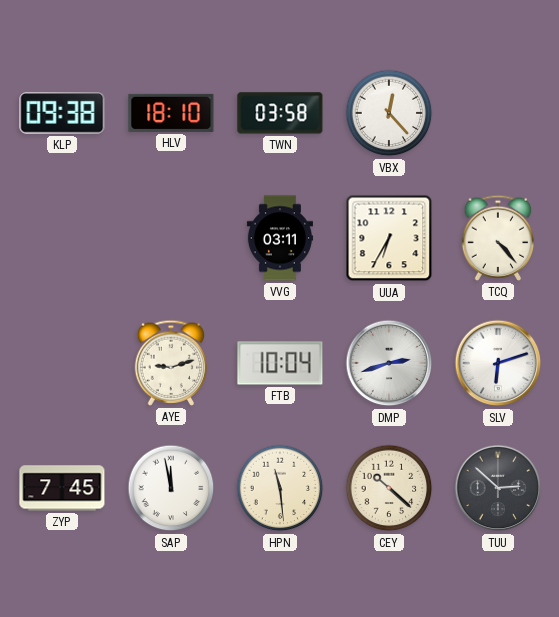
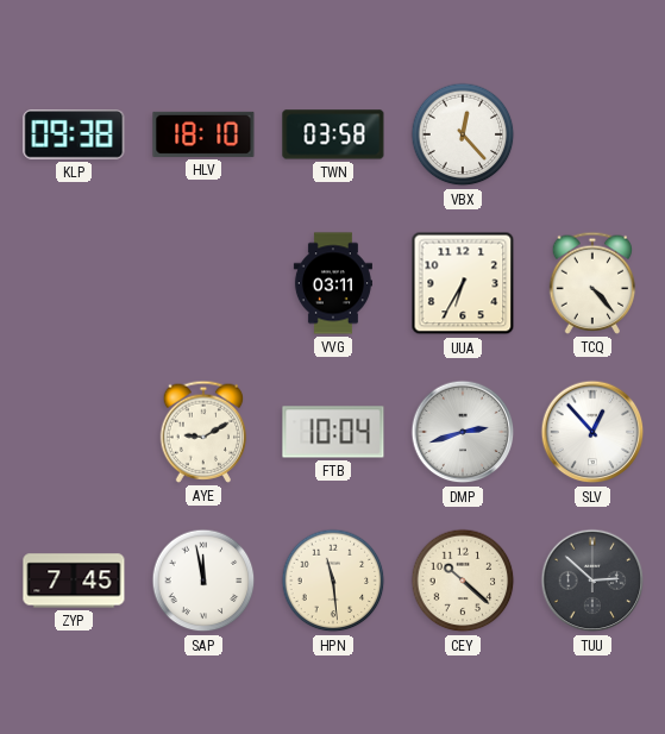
AYE: 9:12 -> 9:10
SLV: 6:12 -> 12:53
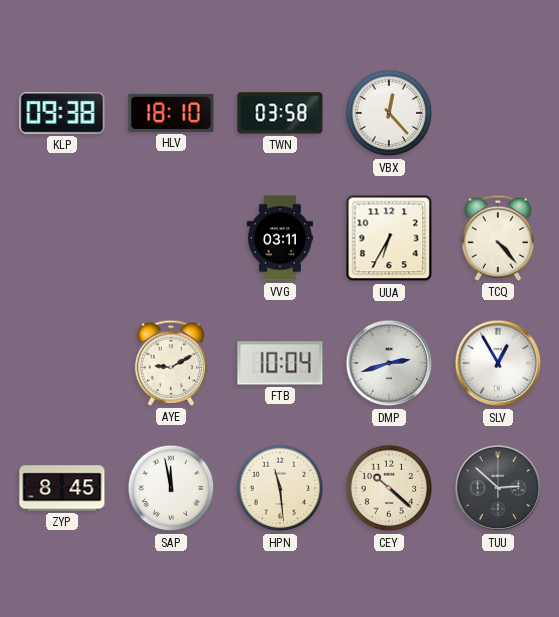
SLV: 12:53 -> 12:55
ZYP: 7:45 -> 8:45
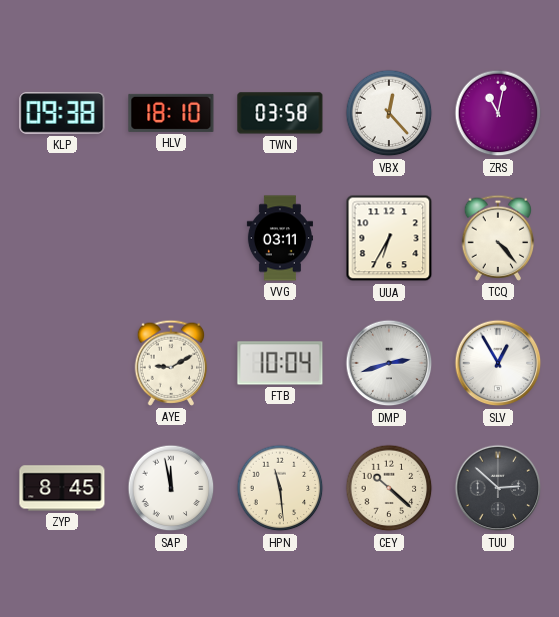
ZRS: none -> 11:02
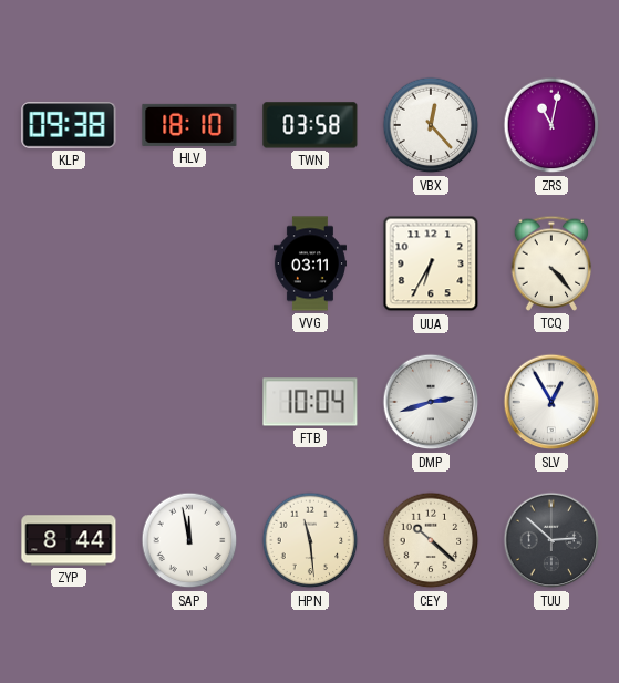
AYE: 9:10 -> none
ZYP: 8:45 -> 8:44
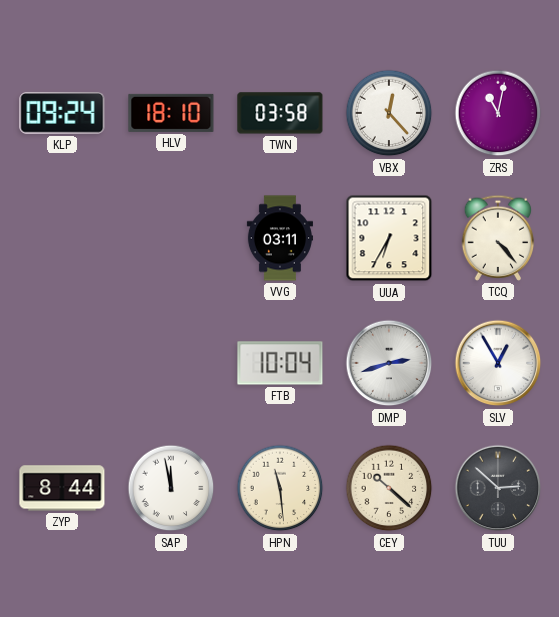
KLP: 09:38 -> 09:24
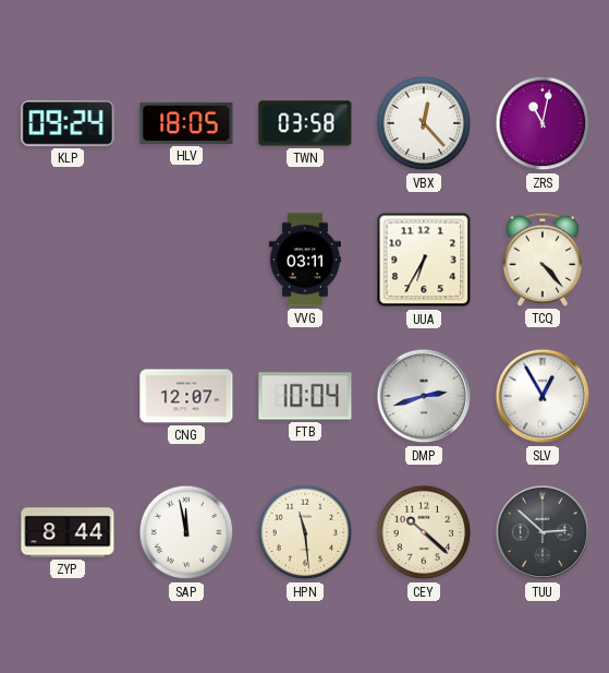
HLV: 18:10 -> 18:05
CNG: none -> 12:07
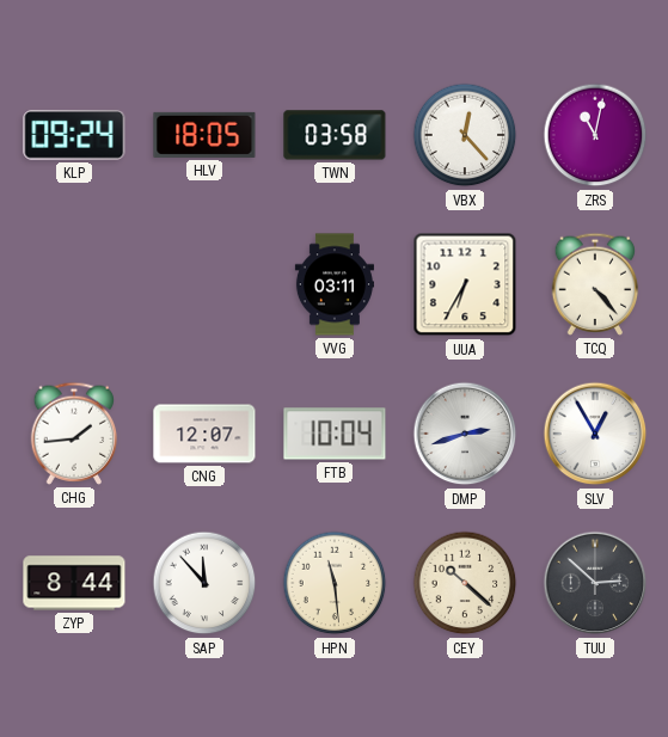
CHG: none -> 1:44
SAP: 11:58 -> 11:53
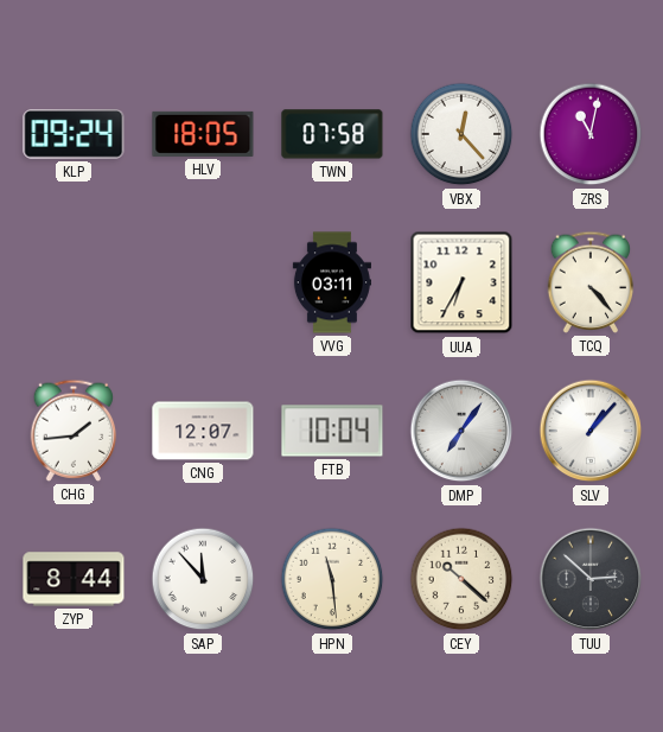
TWN: 03:58 -> 07:58
DMP: 2:42 -> 7:06
SLV: 12:55 -> 1:07
